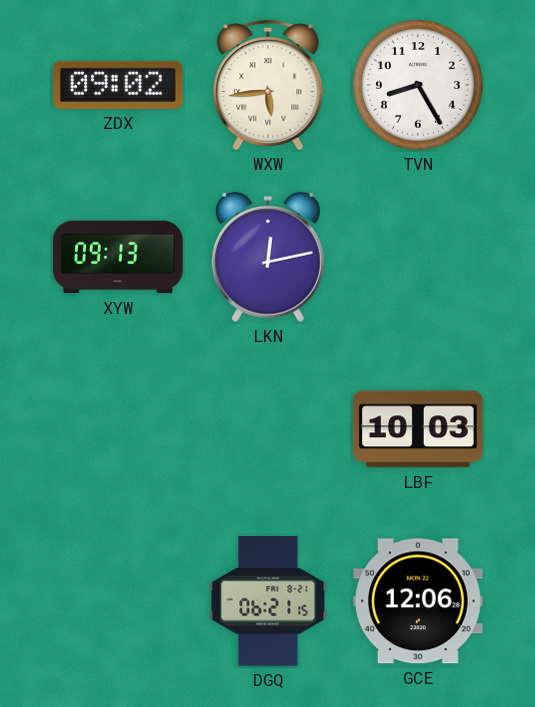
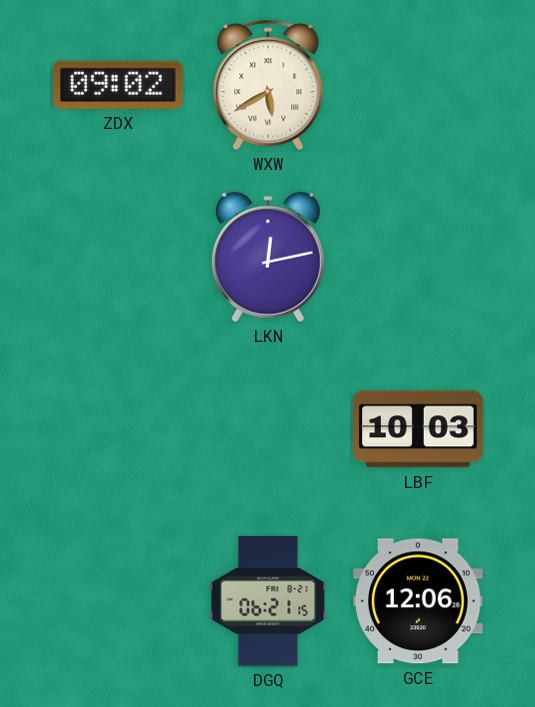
WXW: 5:44 -> 5:40
TVN: 8:25 -> none
XYW: 09:13 -> none
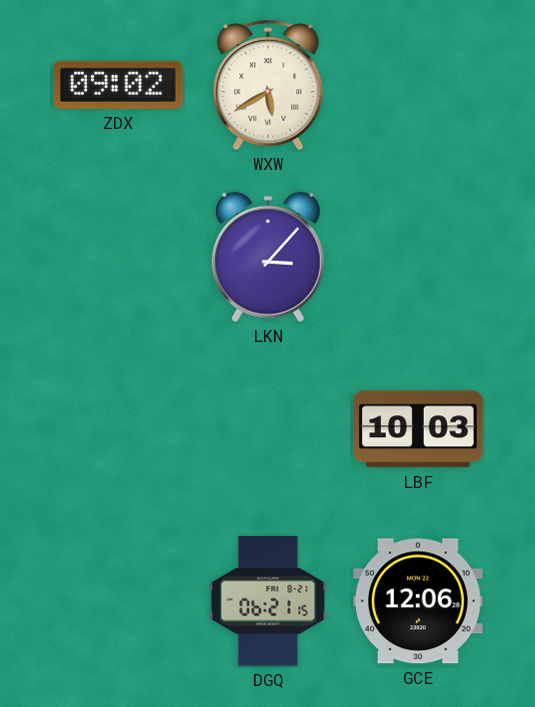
LKN: 12:13 -> 3:07
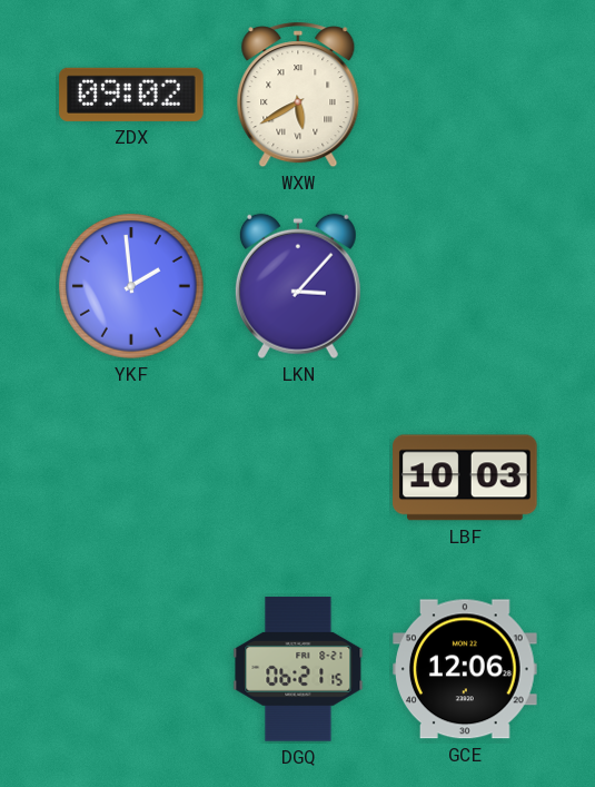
YKF: none -> 1:59
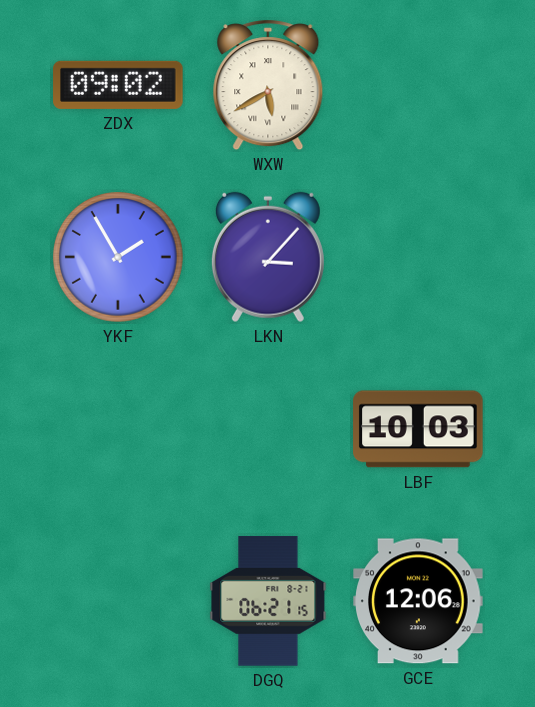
YKF: 1:59 -> 1:55
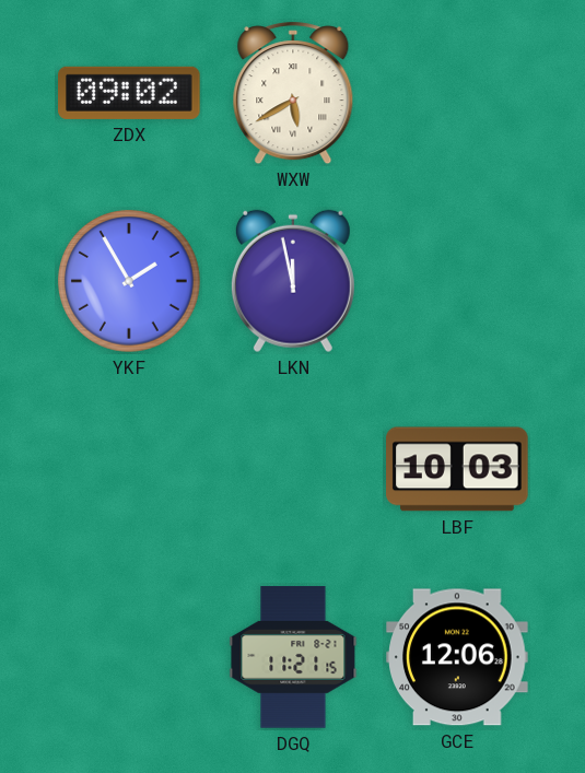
LKN: 3:07 -> 11:58
DGQ: 06:21 -> 11:21
